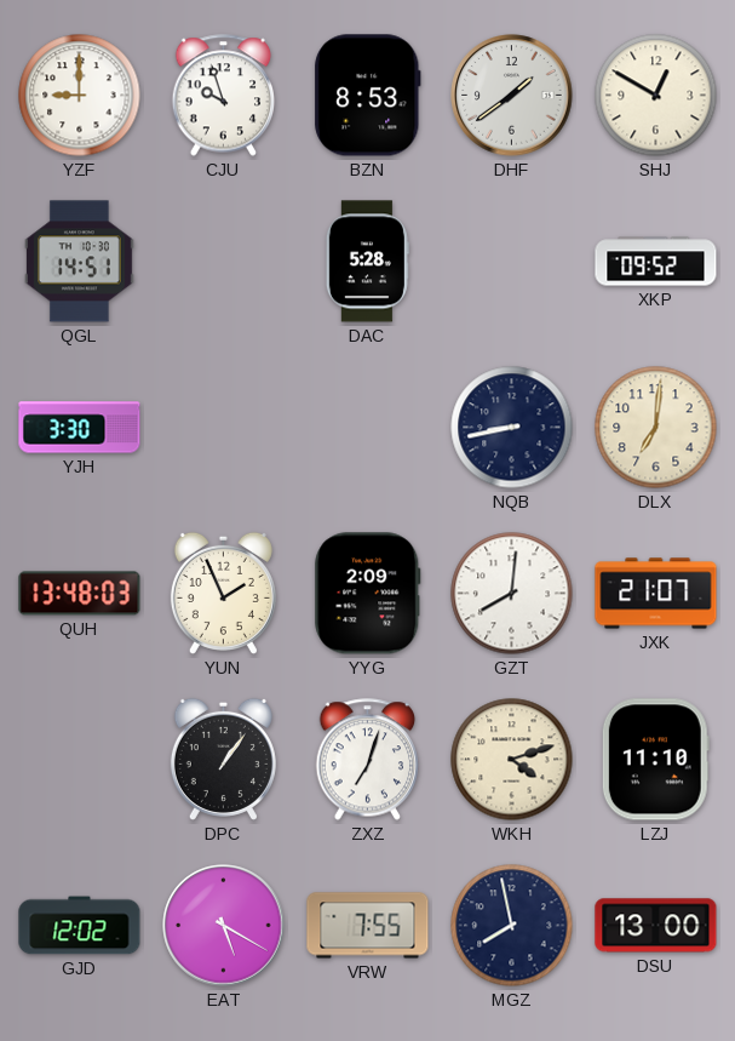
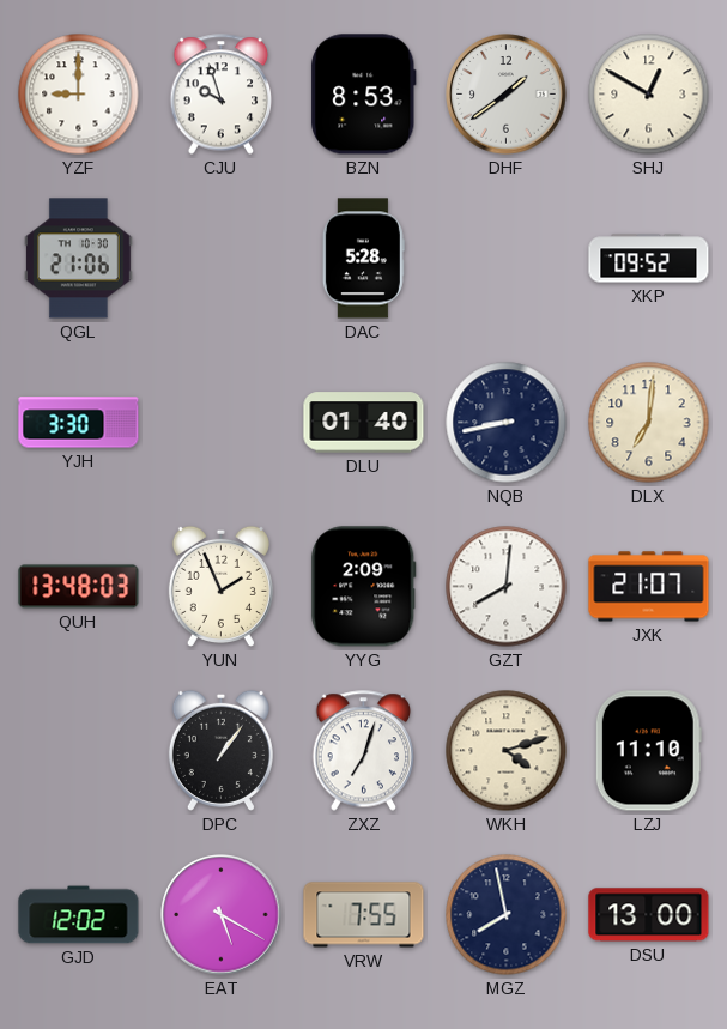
QGL: 14:51 -> 21:06
DLU: none -> 01:40
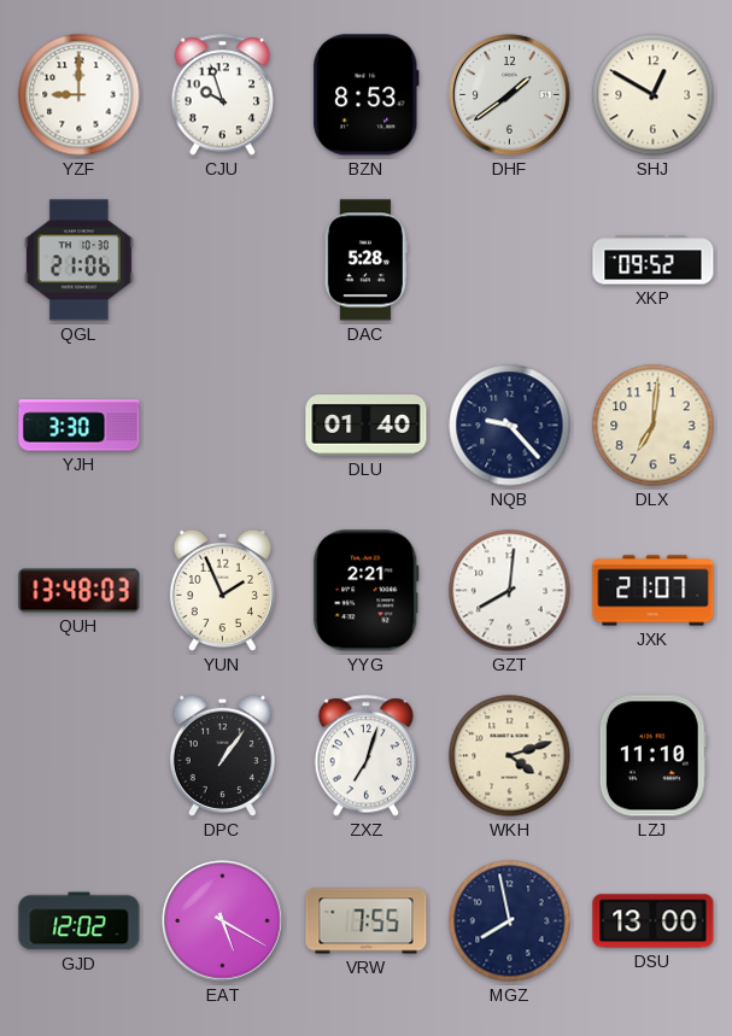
NQB: 8:43 -> 9:23
YYG: 2:09 -> 2:21
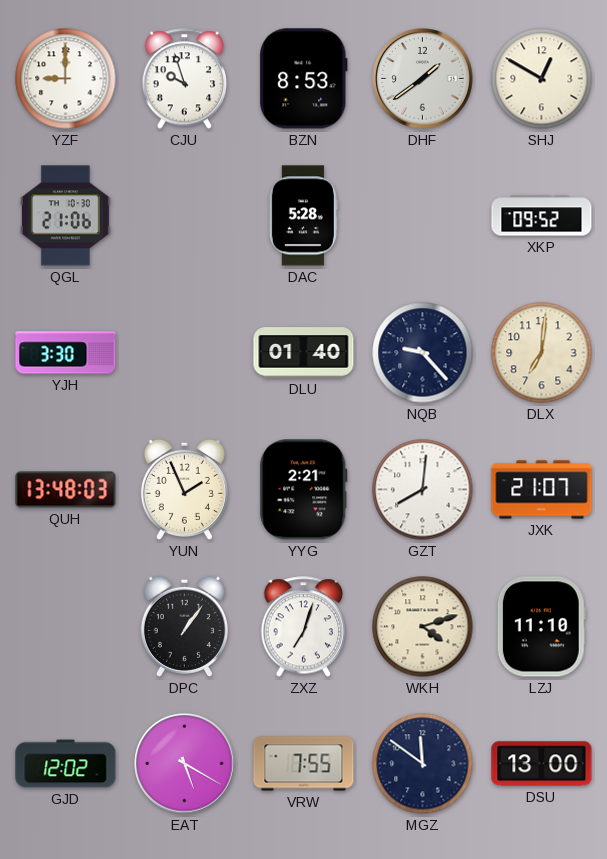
MGZ: 7:58 -> 11:51
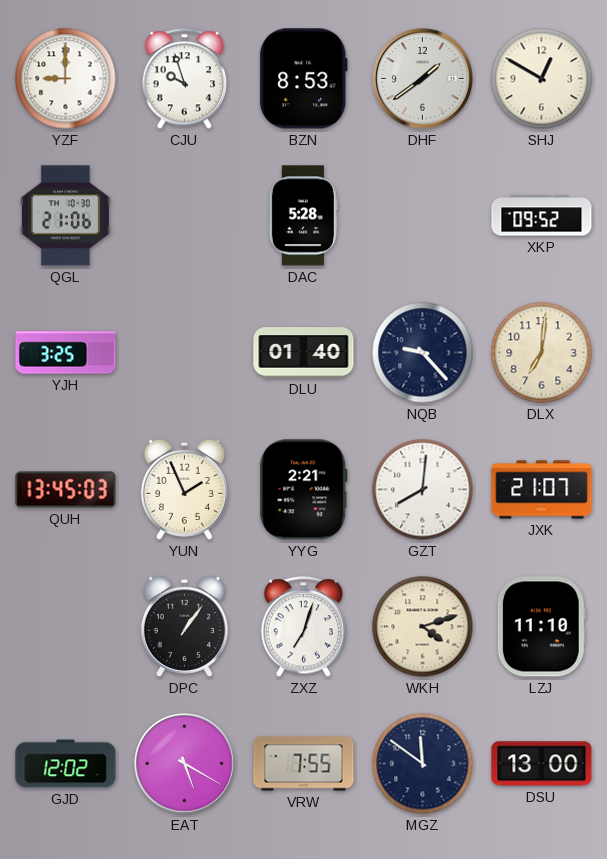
YJH: 3:30 -> 3:25
QUH: 13:48 -> 13:45
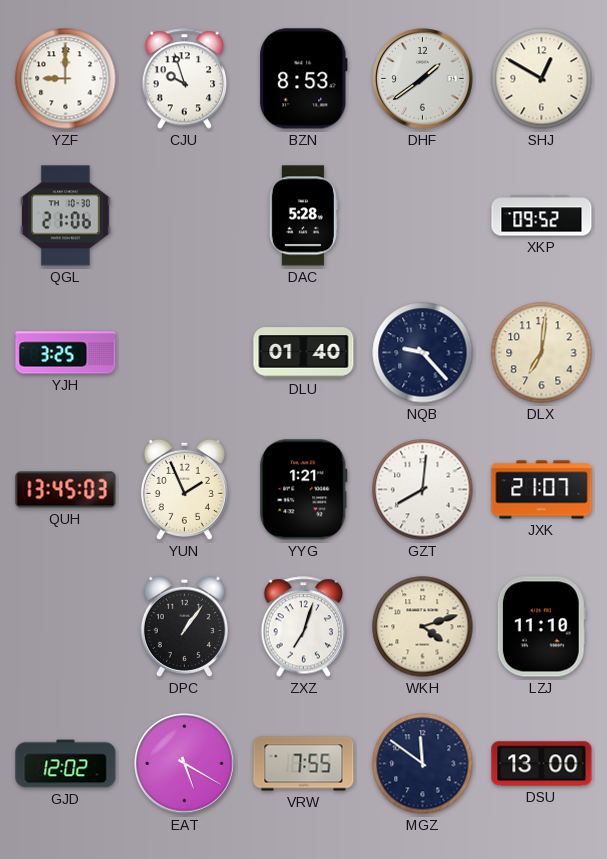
YYG: 2:21 -> 1:21
